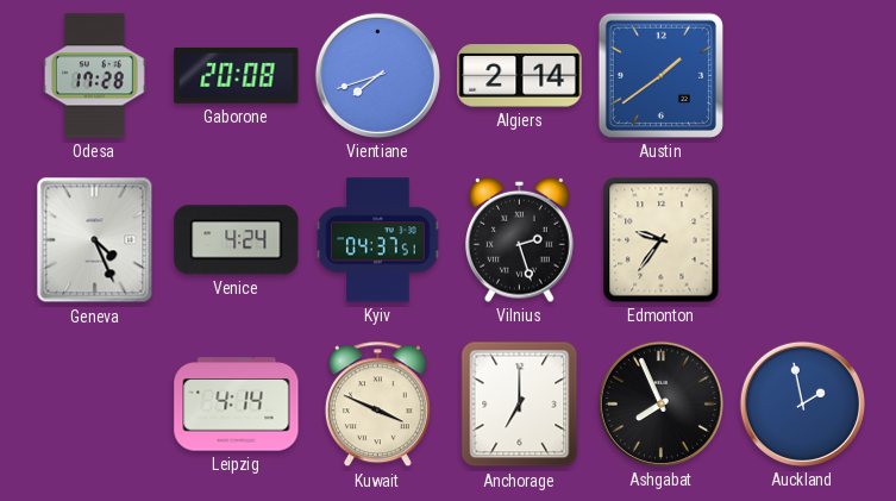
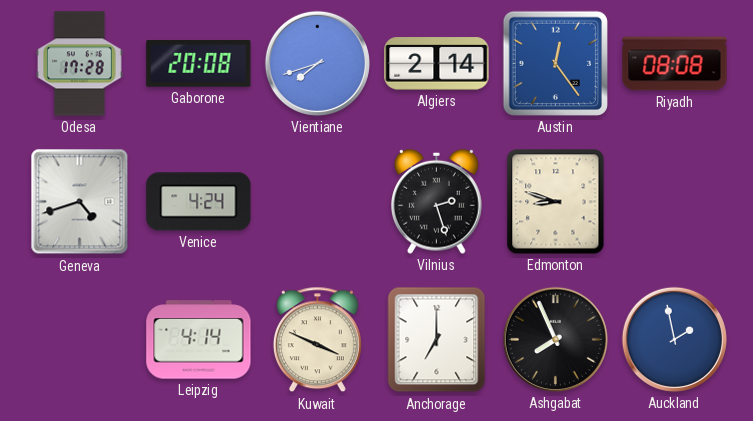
Austin: 1:39 -> 12:24
Riyadh: none -> 08:08
Geneva: 4:26 -> 4:42
Kyiv: 04:37 -> none
Edmonton: 9:36 -> 8:48
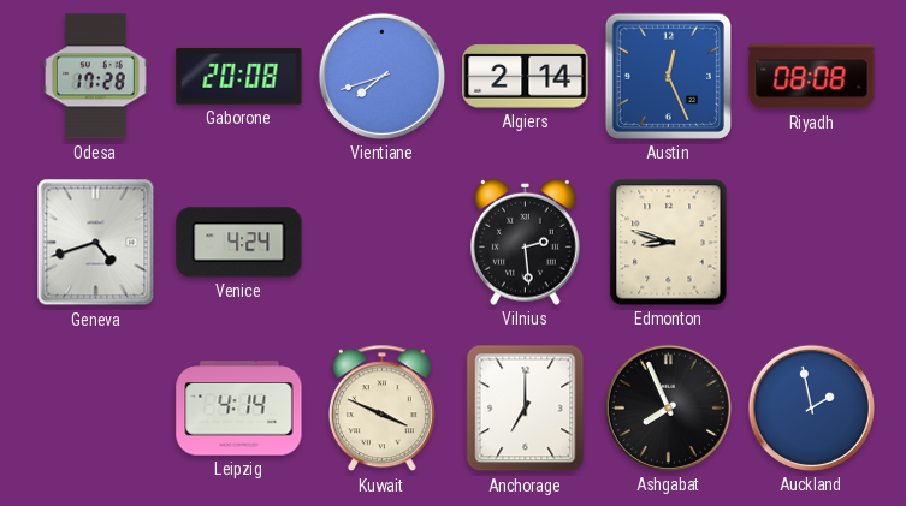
Austin: 12:24 -> 12:26
Vilnius: 2:27 -> 2:29
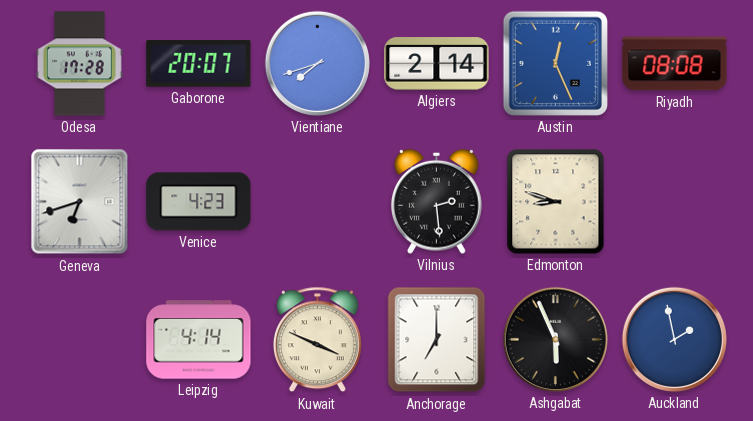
Gaborone: 20:08 -> 20:07
Geneva: 4:42 -> 6:42
Venice: 4:24 -> 4:23
Ashgabat: 7:56 -> 5:56
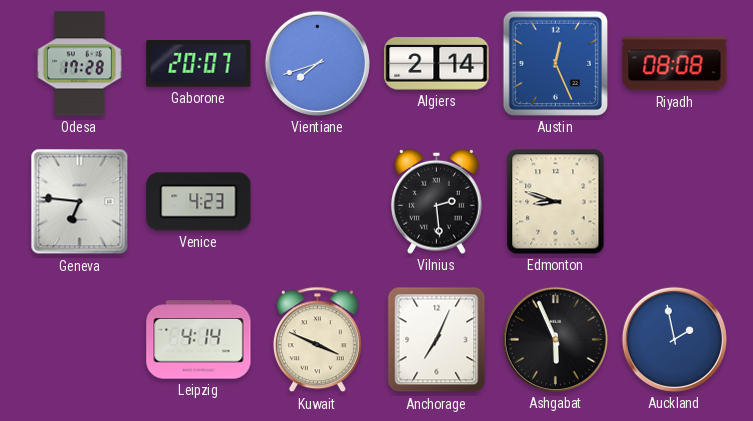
Geneva: 6:42 -> 6:46
Anchorage: 7:00 -> 7:04
